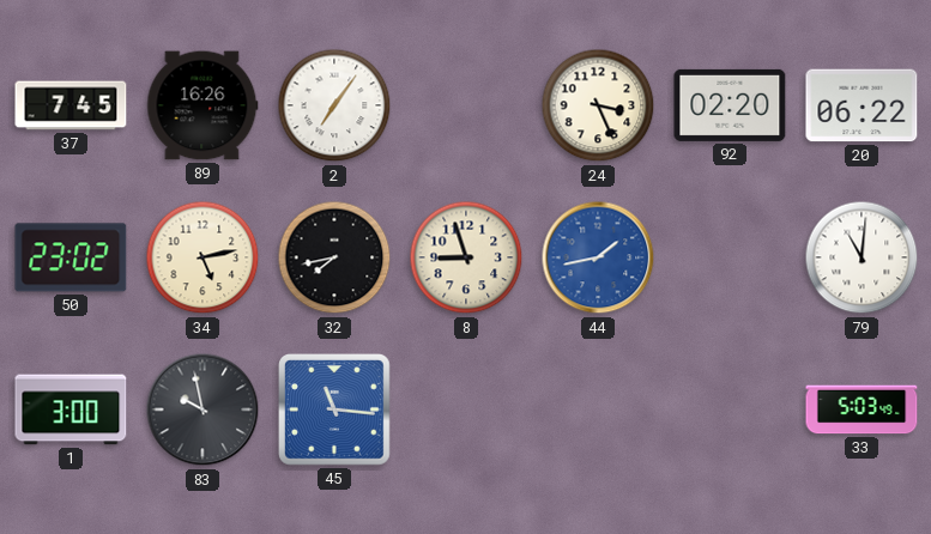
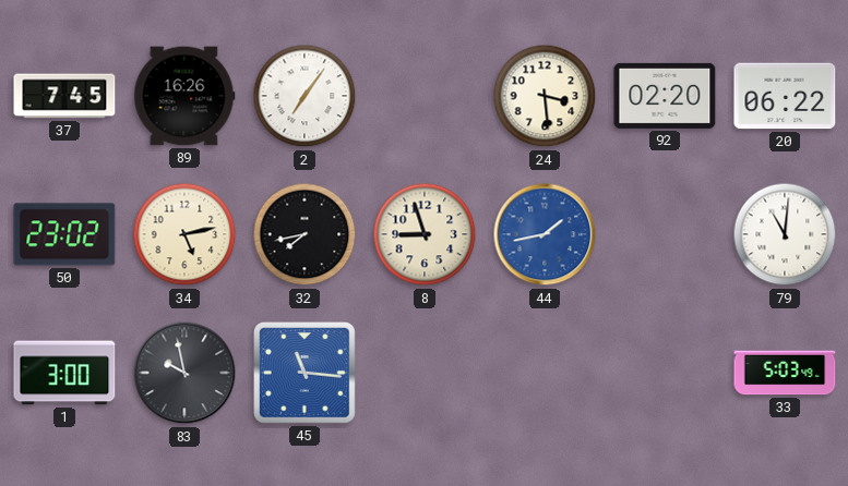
24: 3:26 -> 3:29
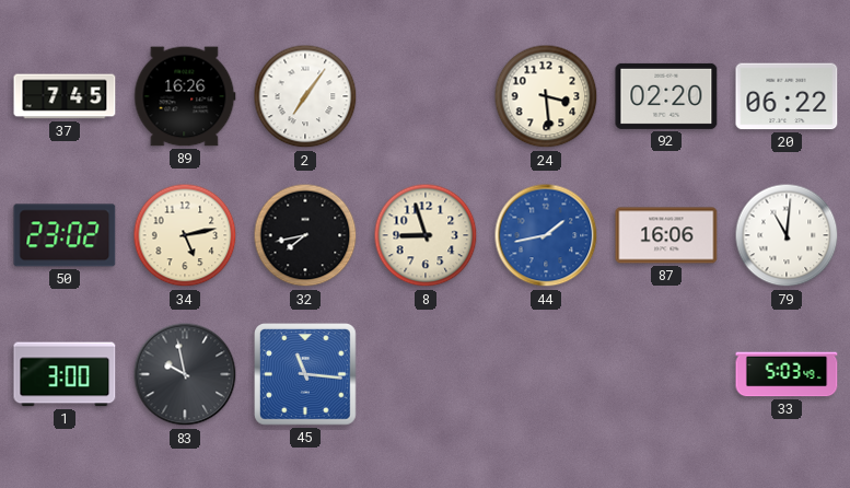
87: none -> 16:06
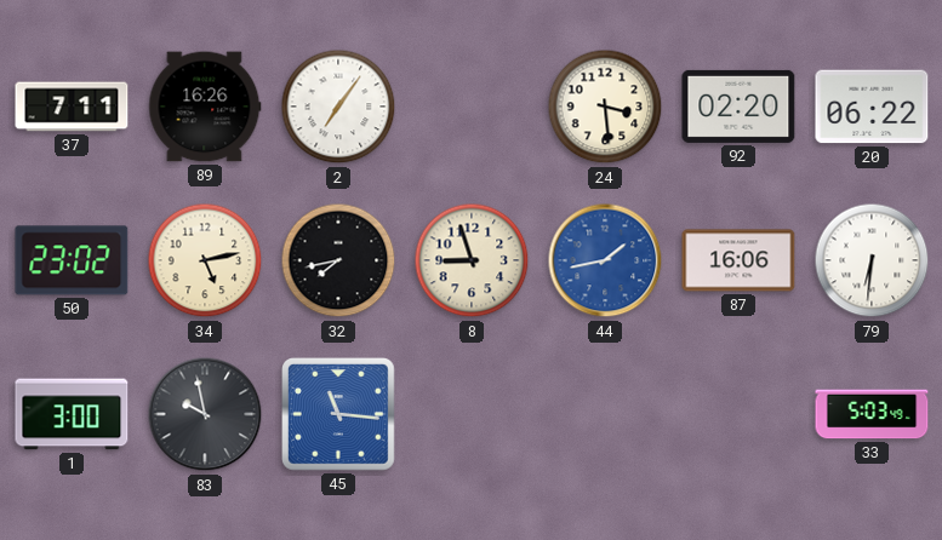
37: 7:45 -> 7:11
79: 11:01 -> 6:31
